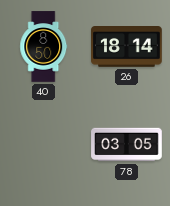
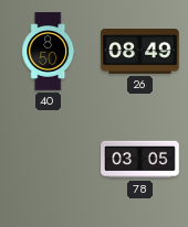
26: 18:14 -> 08:49
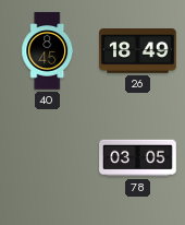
40: 8:50 -> 8:45
26: 08:49 -> 18:49
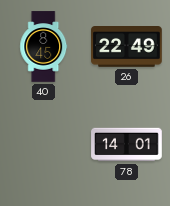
26: 18:49 -> 22:49
78: 03:05 -> 14:01
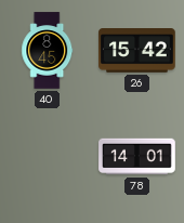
26: 22:49 -> 15:42
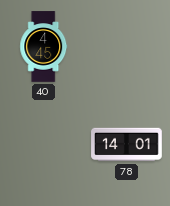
40: 8:45 -> 4:45
26: 15:42 -> none
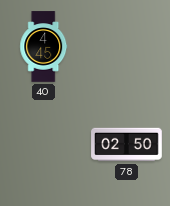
78: 14:01 -> 02:50
